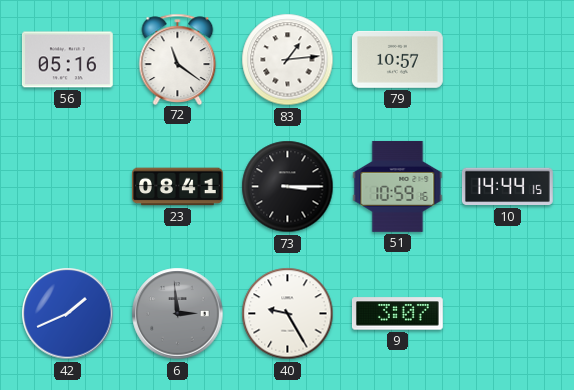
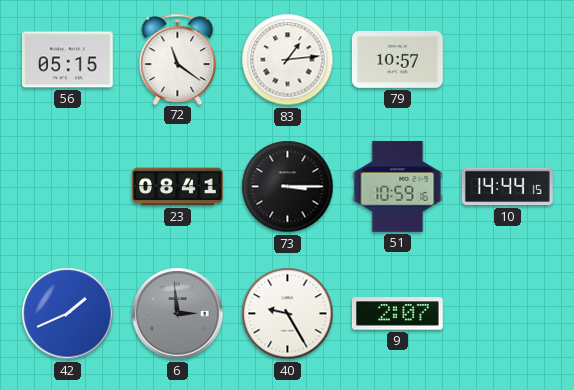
56: 05:16 -> 05:15
9: 3:07 -> 2:07
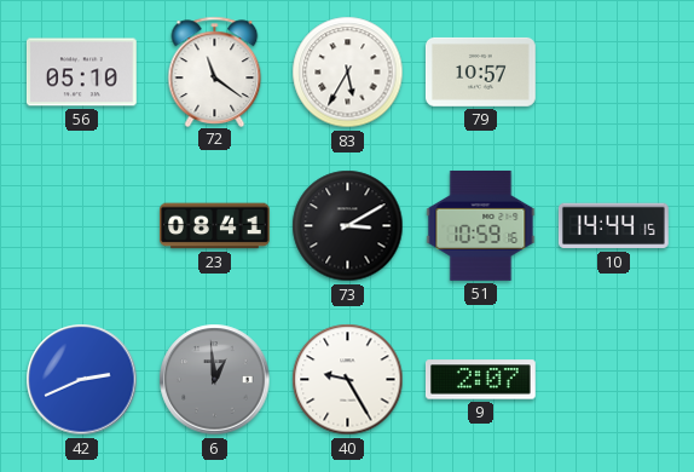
56: 05:15 -> 05:10
83: 1:14 -> 5:35
73: 3:15 -> 3:10
42: 1:41 -> 2:41
6: 2:59 -> 12:59
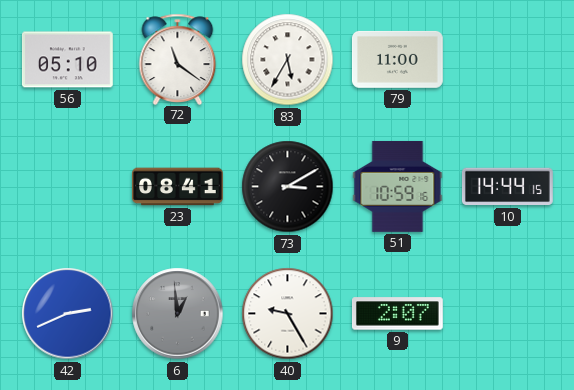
79: 10:57 -> 11:00
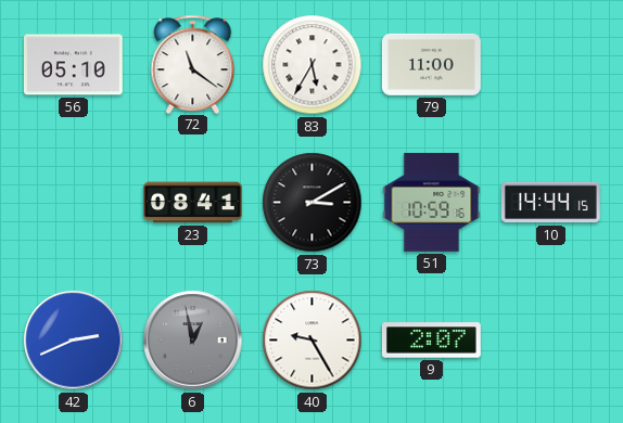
6: 12:59 -> 12:58
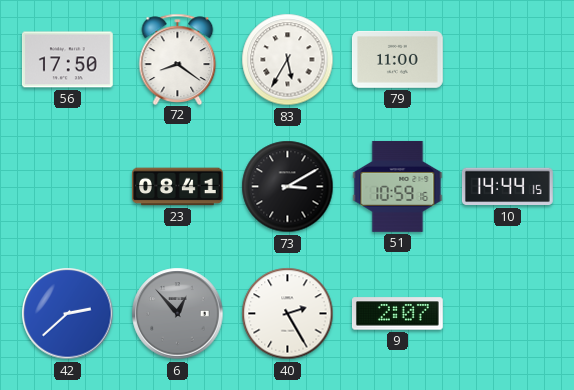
56: 05:10 -> 17:50
72: 11:21 -> 8:21
42: 2:41 -> 2:38
6: 12:58 -> 12:53
40: 9:25 -> 2:25
